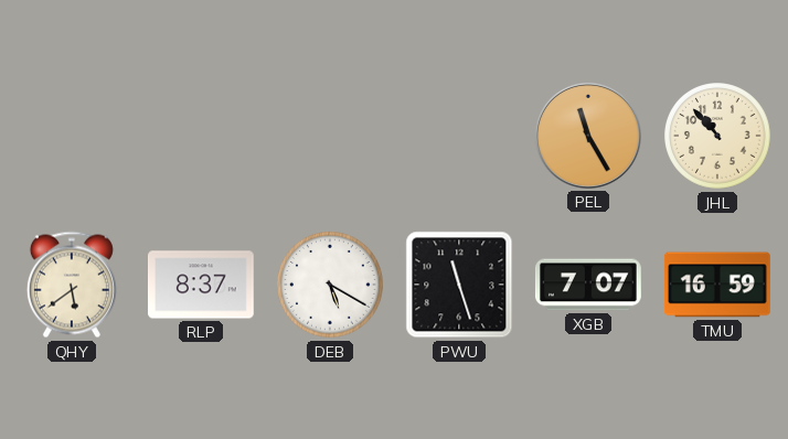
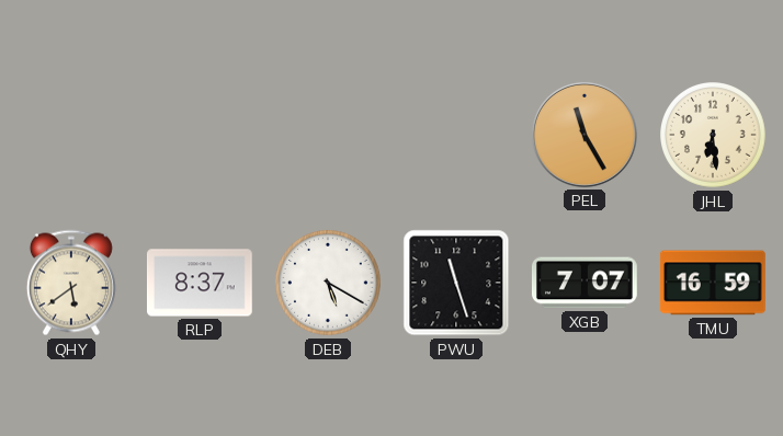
JHL: 10:53 -> 6:29
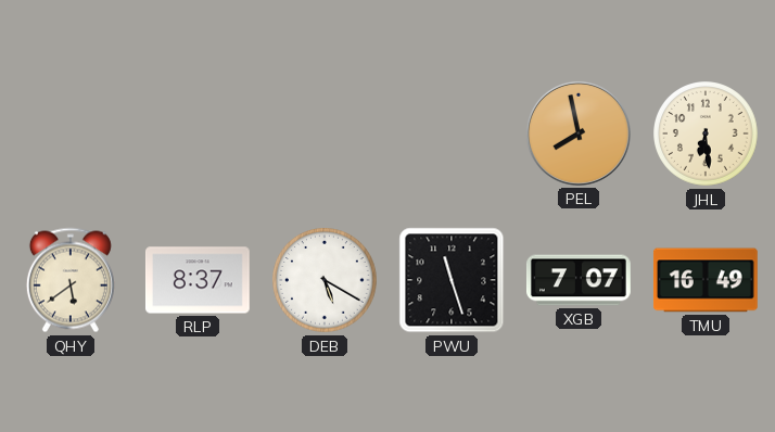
PEL: 11:25 -> 7:58
TMU: 16:59 -> 16:49
